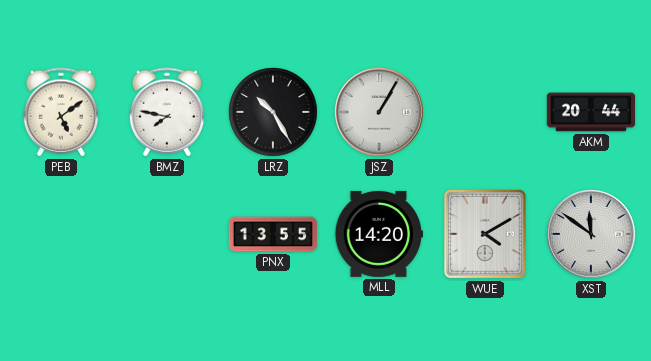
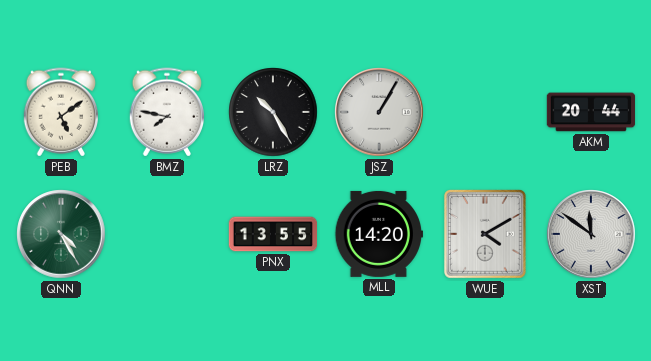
QNN: none -> 4:25
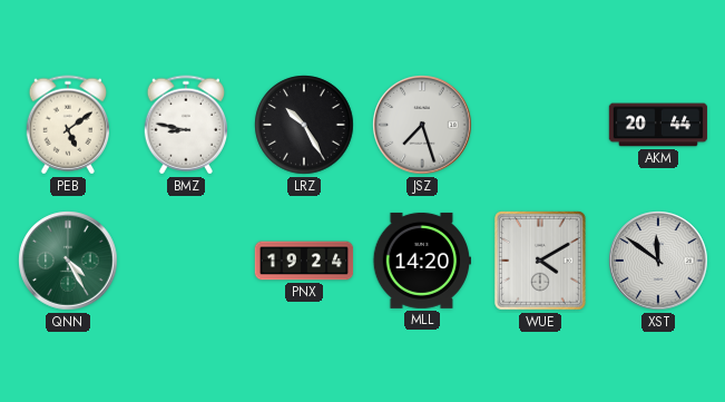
BMZ: 7:47 -> 8:47
JSZ: 1:05 -> 7:27
PNX: 13:55 -> 19:24
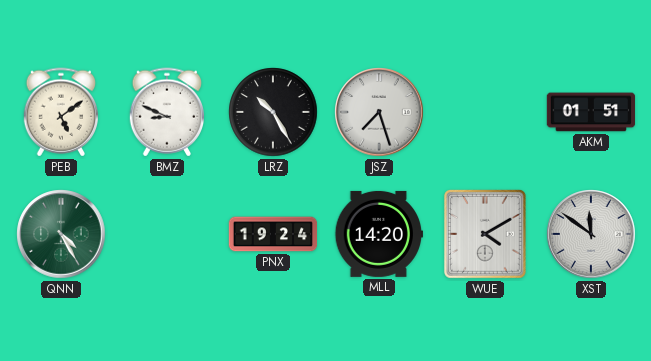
BMZ: 8:47 -> 8:49
AKM: 20:44 -> 01:51
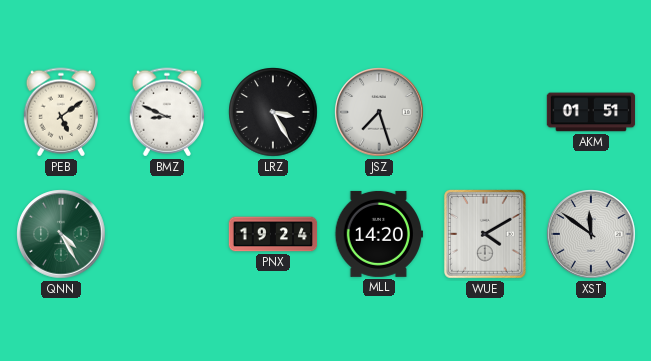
LRZ: 10:25 -> 3:25
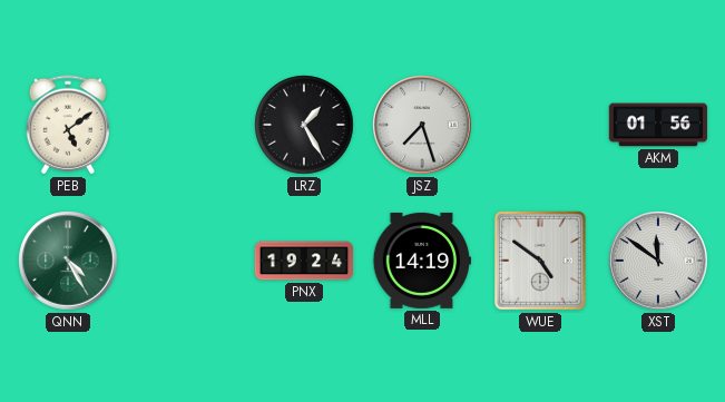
BMZ: 8:49 -> none
LRZ: 3:25 -> 1:25
AKM: 01:51 -> 01:56
MLL: 14:20 -> 14:19
WUE: 4:10 -> 4:51
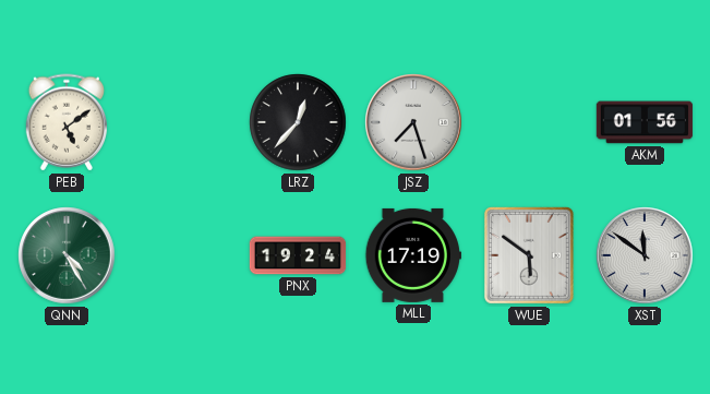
LRZ: 1:25 -> 12:37
MLL: 14:19 -> 17:19
WUE: 4:51 -> 5:51
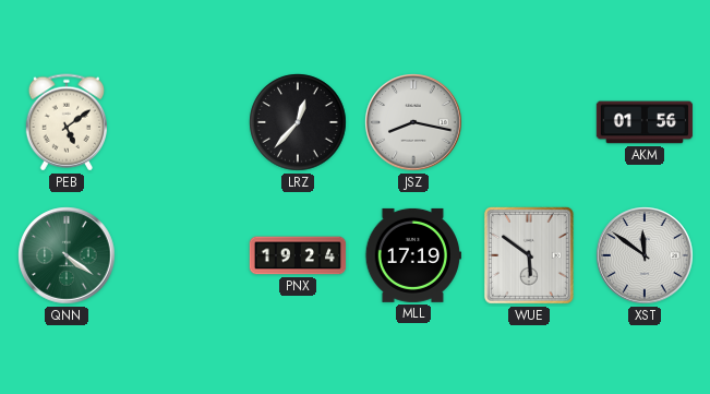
JSZ: 7:27 -> 8:17
QNN: 4:25 -> 4:21
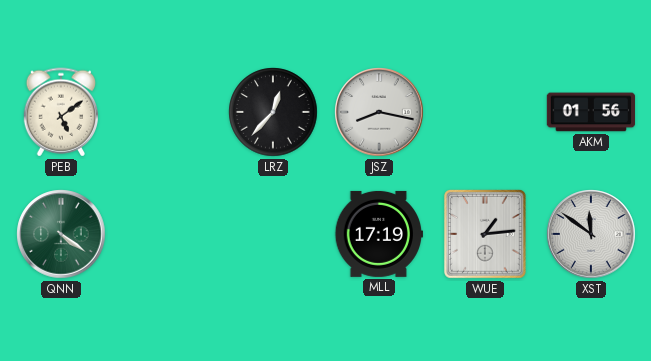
PNX: 19:24 -> none
WUE: 5:51 -> 1:14
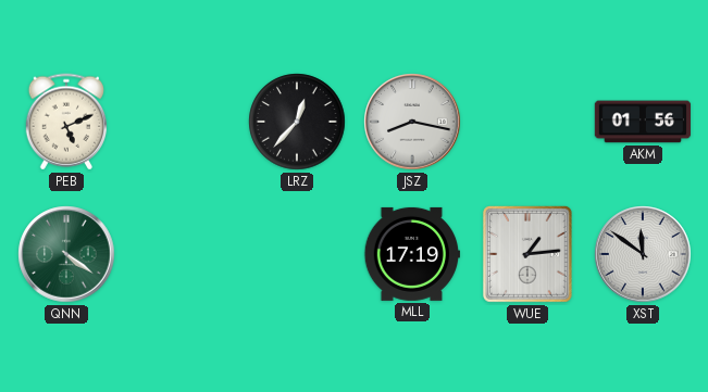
PEB: 5:09 -> 5:11
